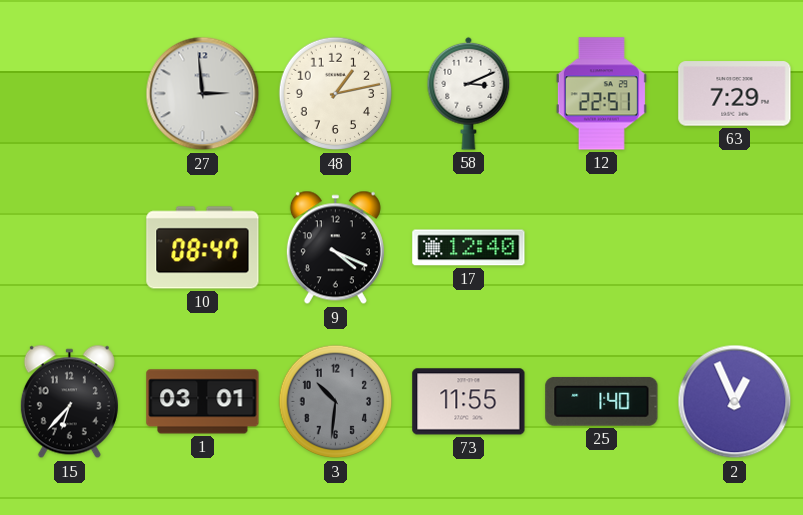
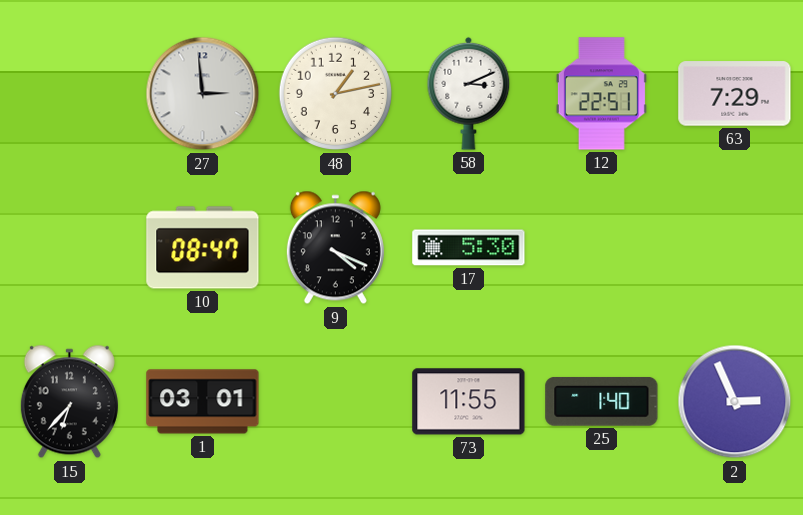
17: 12:40 -> 5:30
3: 10:31 -> none
2: 12:56 -> 2:56
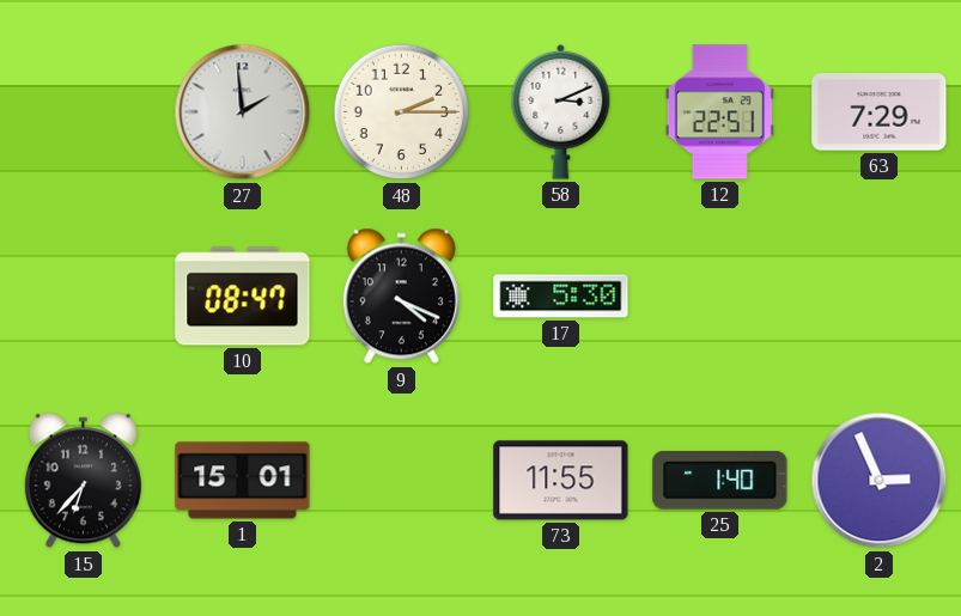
27: 2:59 -> 1:59
48: 1:13 -> 2:15
1: 03:01 -> 15:01
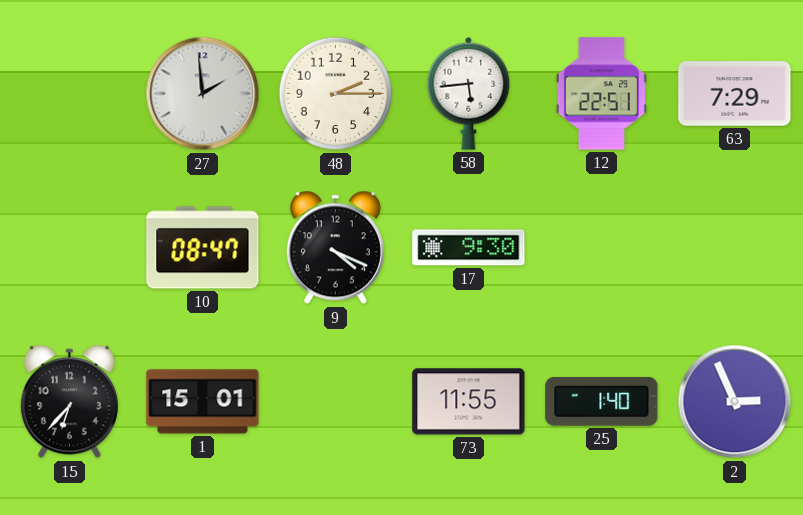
58: 3:11 -> 5:44
17: 5:30 -> 9:30
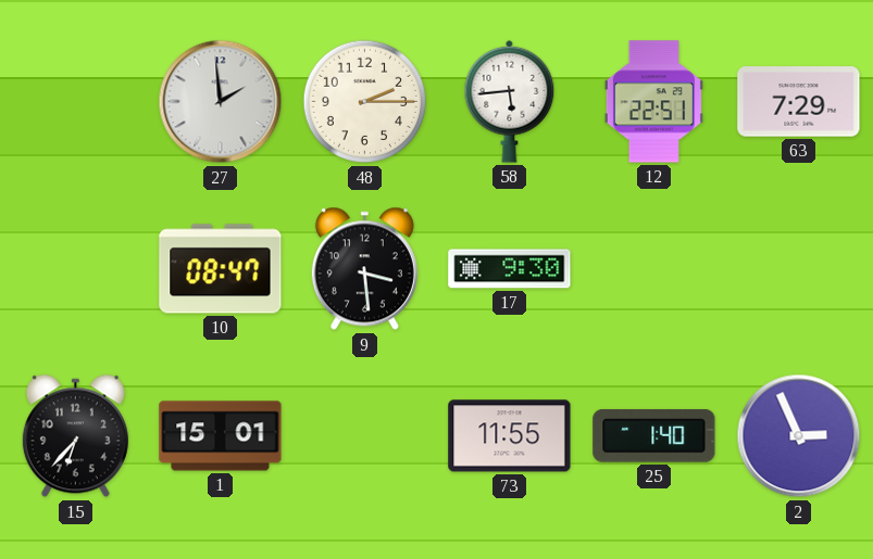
9: 4:19 -> 3:29
